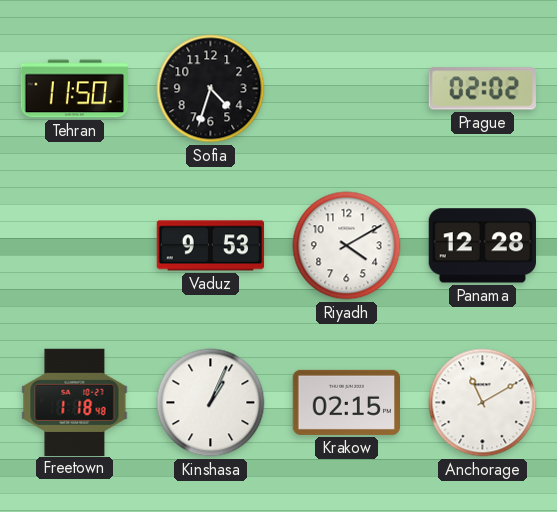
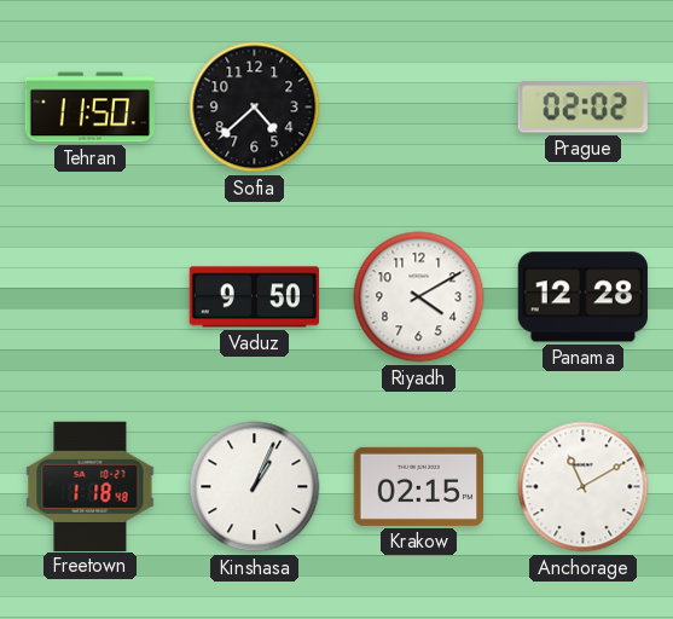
Sofia: 4:33 -> 4:38
Vaduz: 9:53 -> 9:50
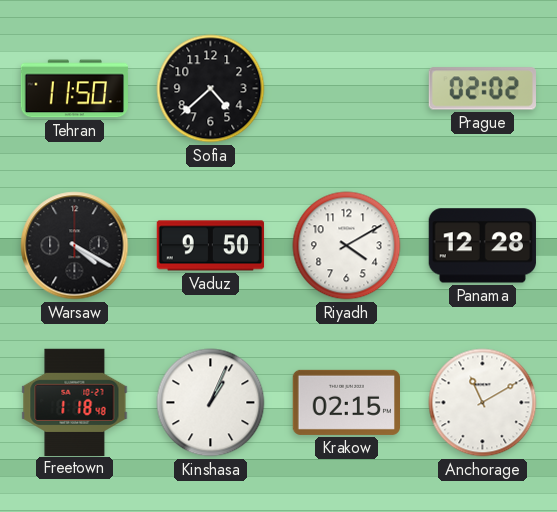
Warsaw: none -> 4:20
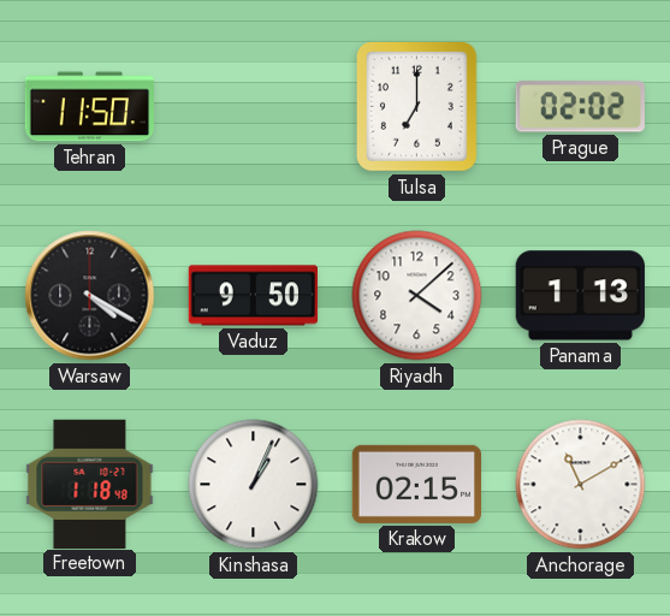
Sofia: 4:38 -> none
Tulsa: none -> 7:00
Riyadh: 4:10 -> 4:08
Panama: 12:28 -> 1:13
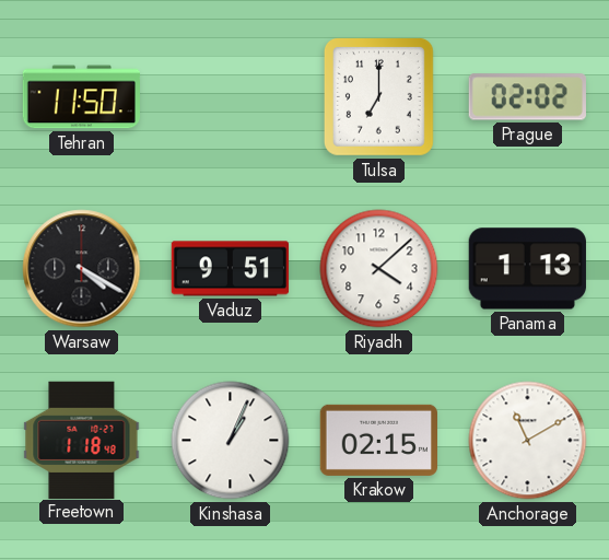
Vaduz: 9:50 -> 9:51
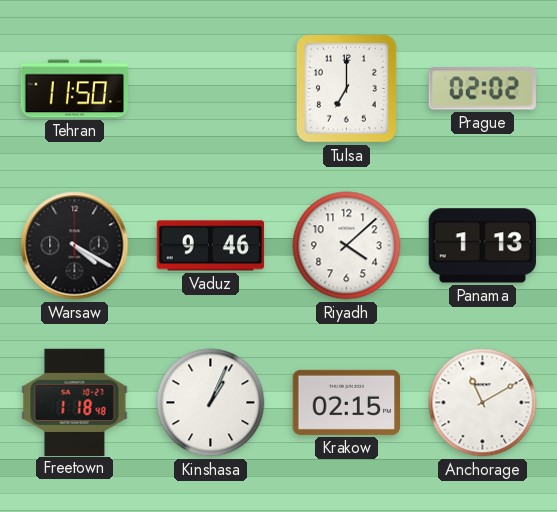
Vaduz: 9:51 -> 9:46
